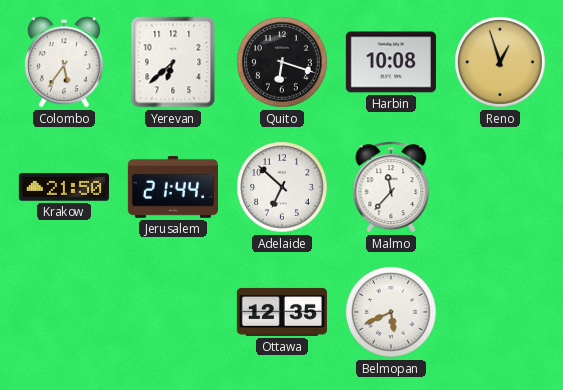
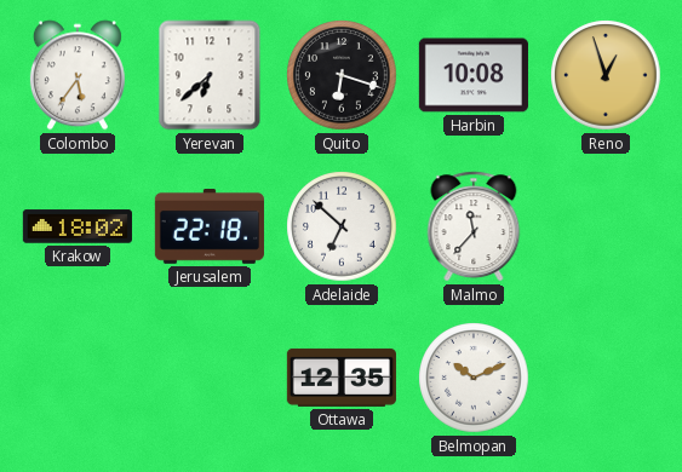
Krakow: 21:50 -> 18:02
Jerusalem: 21:44 -> 22:18
Belmopan: 5:41 -> 10:11
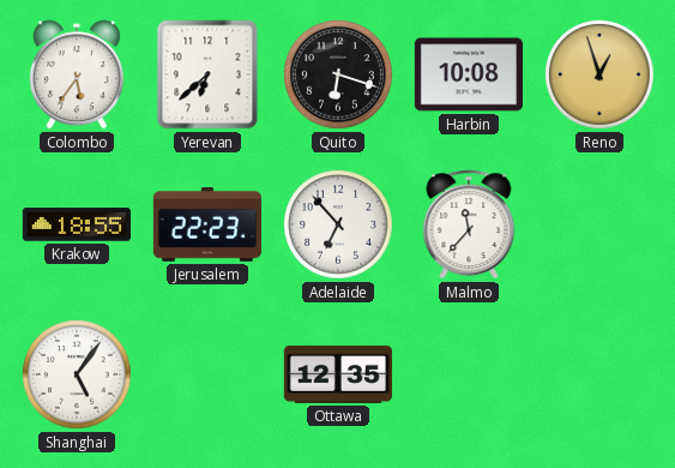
Krakow: 18:02 -> 18:55
Jerusalem: 22:18 -> 22:23
Adelaide: 6:52 -> 6:53
Shanghai: none -> 5:06
Belmopan: 10:11 -> none
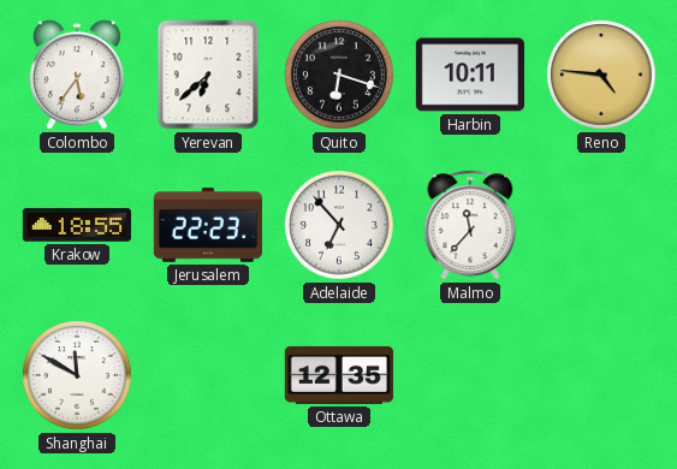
Harbin: 10:08 -> 10:11
Reno: 12:57 -> 4:46
Shanghai: 5:06 -> 11:50
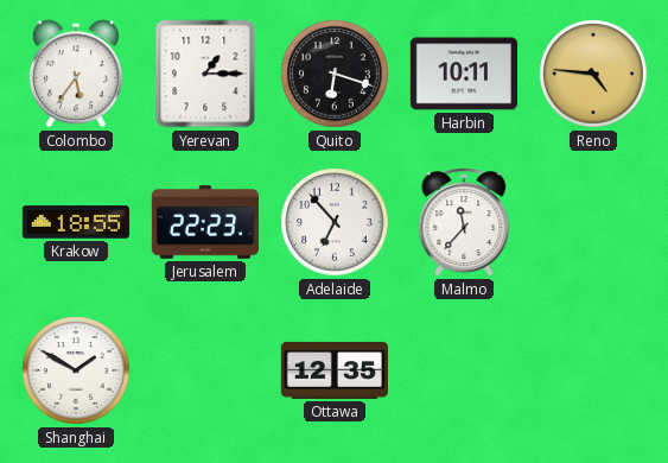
Yerevan: 6:38 -> 1:15
Shanghai: 11:50 -> 1:50
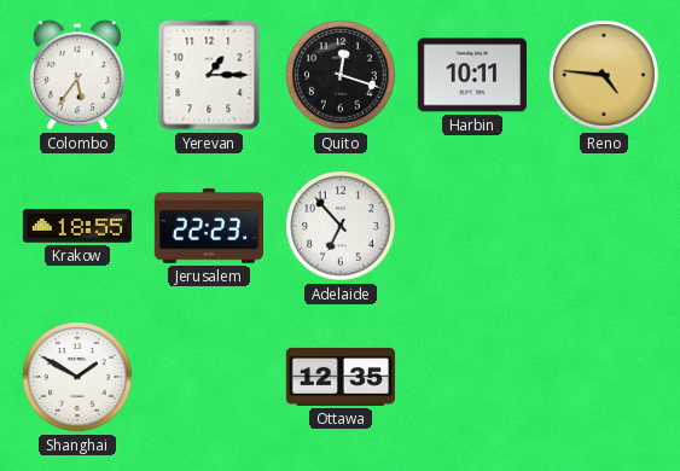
Quito: 6:18 -> 12:18
Malmo: 11:37 -> none
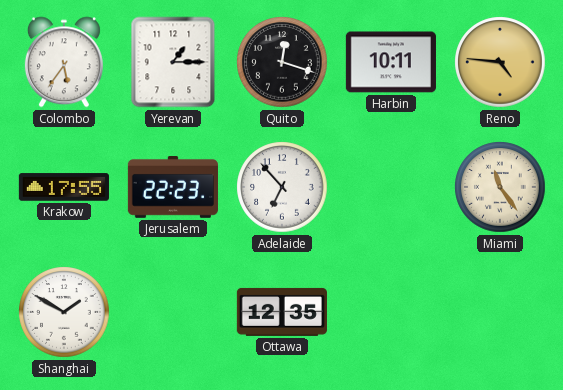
Krakow: 18:55 -> 17:55
Miami: none -> 11:24
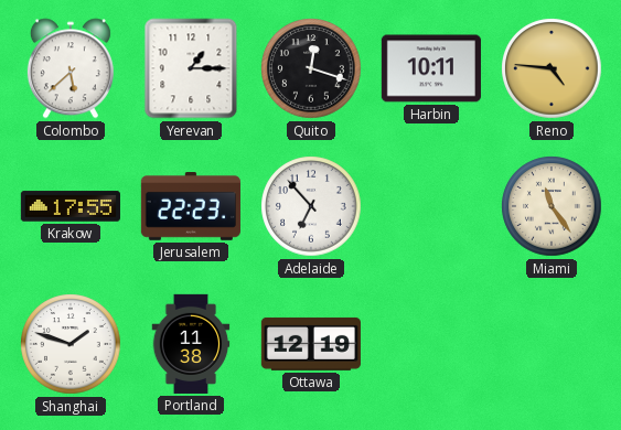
Colombo: 5:36 -> 5:38
Shanghai: 1:50 -> 1:48
Portland: none -> 11:38
Ottawa: 12:35 -> 12:19
